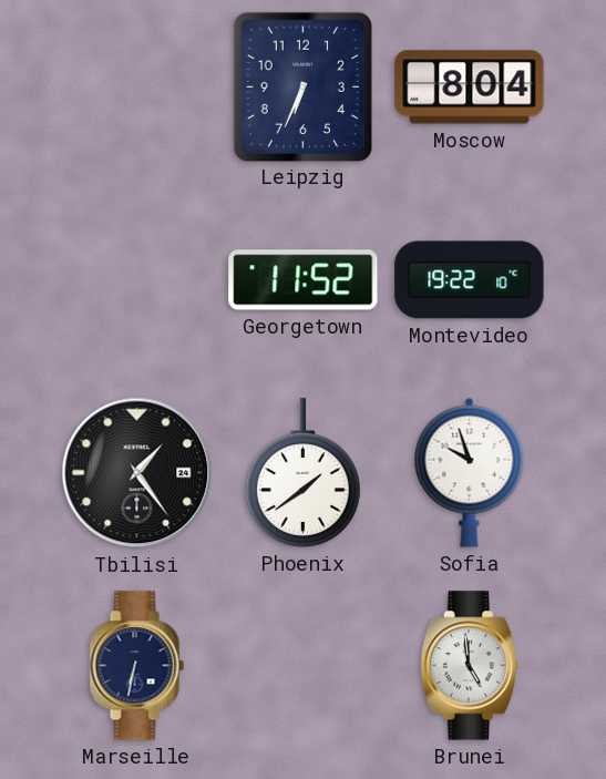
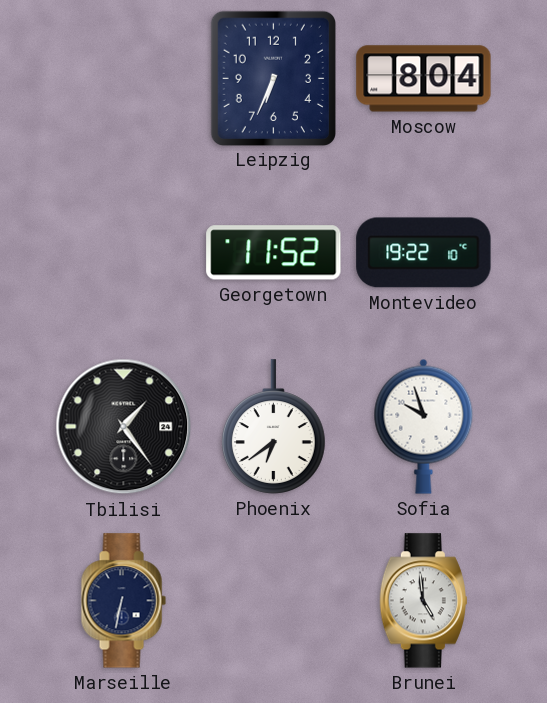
Phoenix: 1:39 -> 6:39
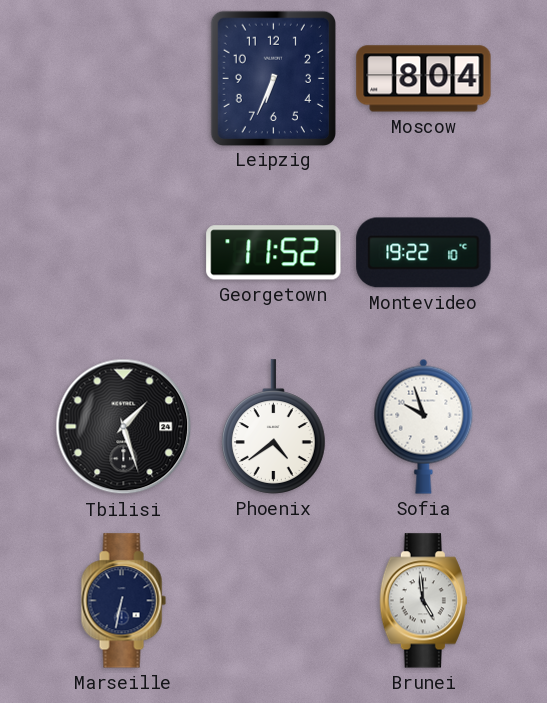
Tbilisi: 1:24 -> 1:27
Phoenix: 6:39 -> 4:39
